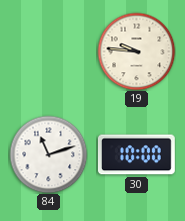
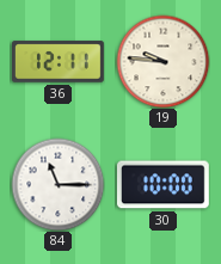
36: none -> 12:11
84: 11:12 -> 11:15
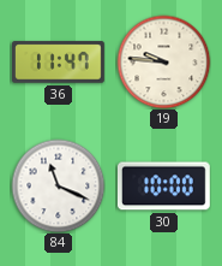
36: 12:11 -> 11:47
84: 11:15 -> 11:19
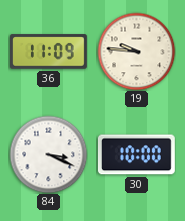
36: 11:47 -> 11:09
84: 11:19 -> 3:19
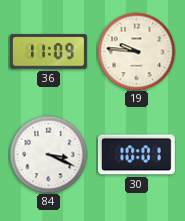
30: 10:00 -> 10:01
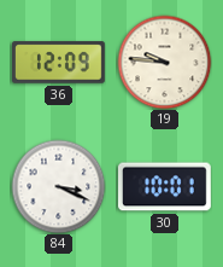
36: 11:09 -> 12:09
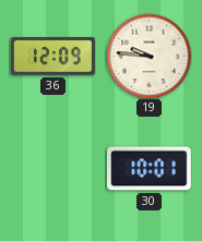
84: 3:19 -> none
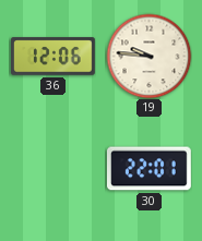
36: 12:09 -> 12:06
30: 10:01 -> 22:01
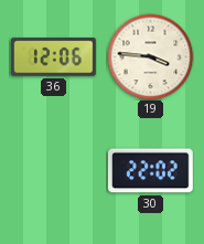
19: 9:46 -> 3:46
30: 22:01 -> 22:02
